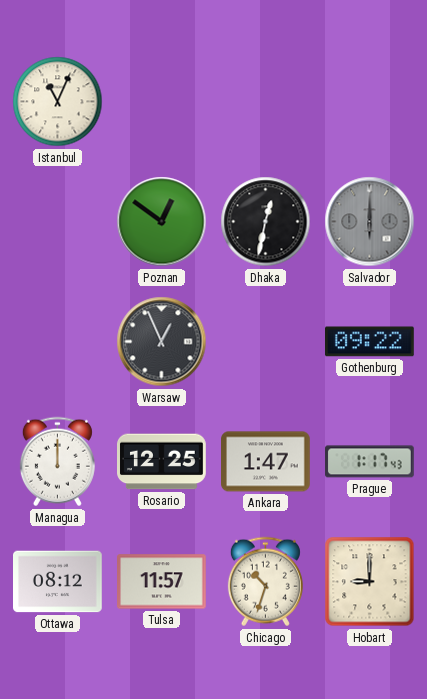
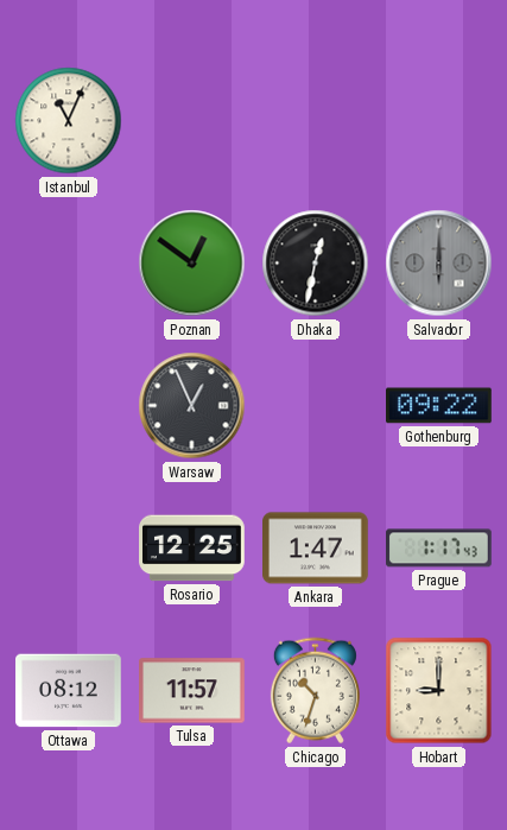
Managua: 12:00 -> none
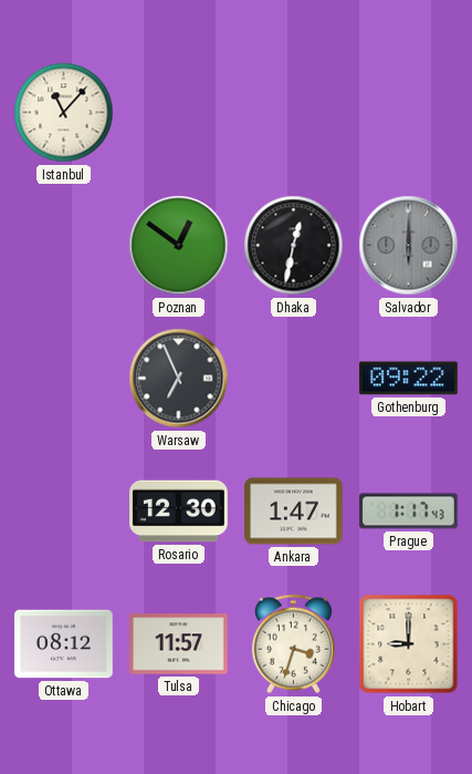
Istanbul: 11:04 -> 11:07
Warsaw: 12:56 -> 6:56
Rosario: 12:25 -> 12:30
Chicago: 10:33 -> 3:33
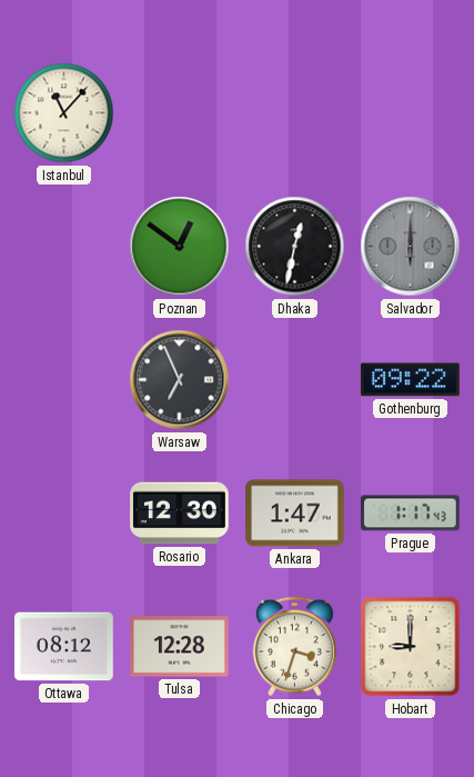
Tulsa: 11:57 -> 12:28
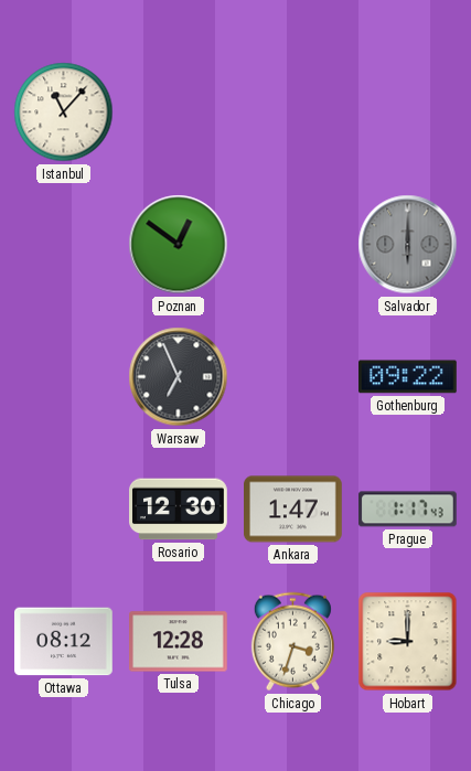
Dhaka: 12:32 -> none
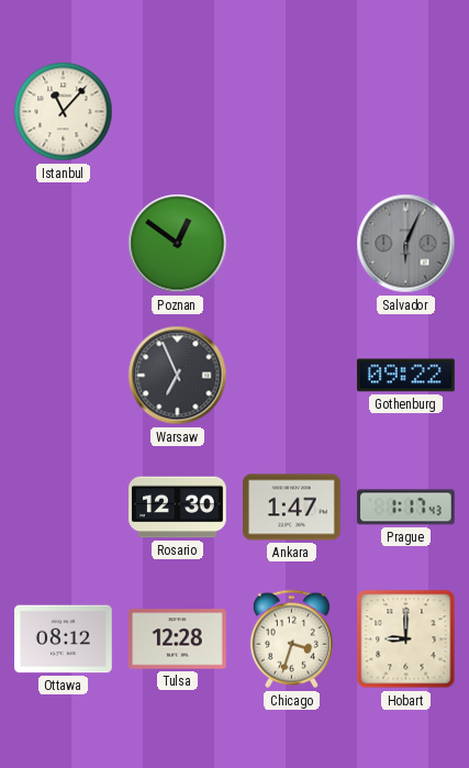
Salvador: 6:00 -> 6:04
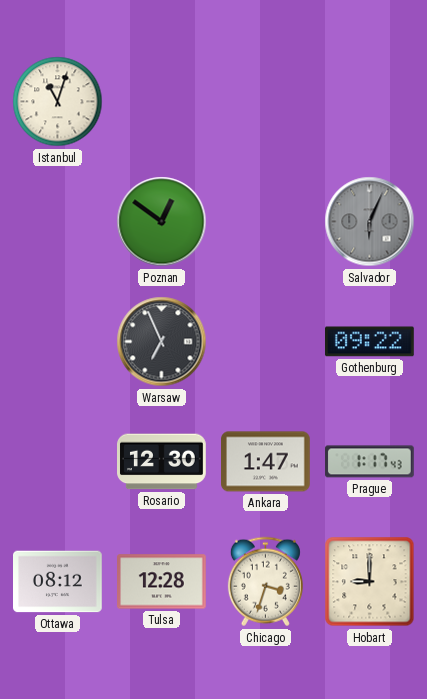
Istanbul: 11:07 -> 11:03
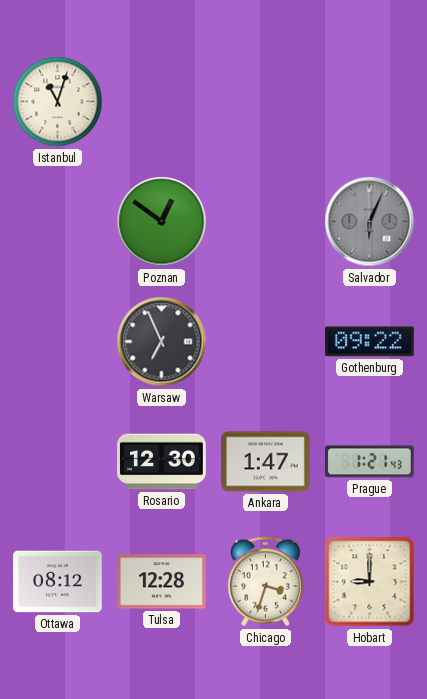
Prague: 1:17 -> 1:21
